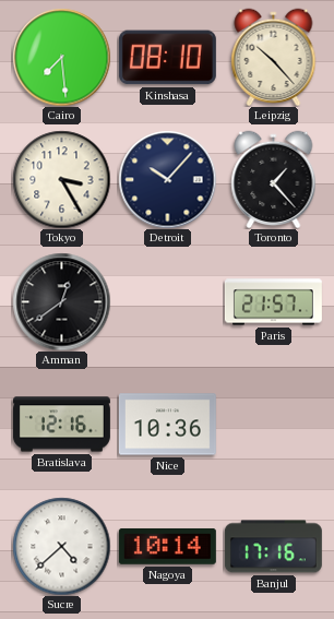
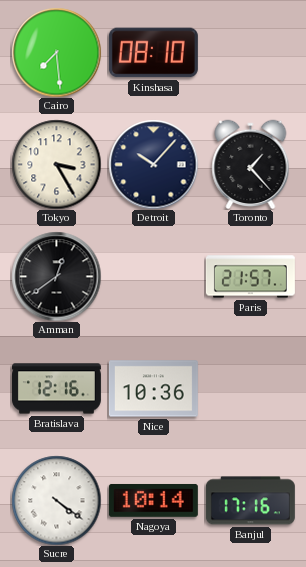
Leipzig: 10:23 -> none
Sucre: 4:38 -> 4:21
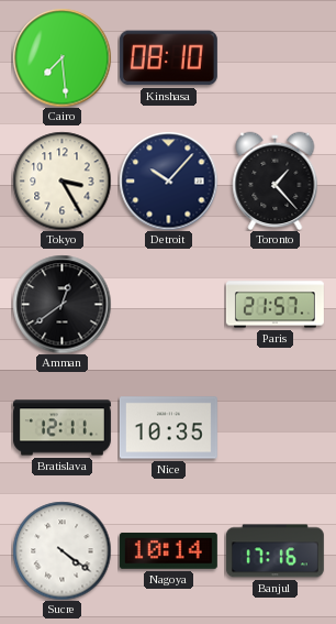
Bratislava: 12:16 -> 12:11
Nice: 10:36 -> 10:35
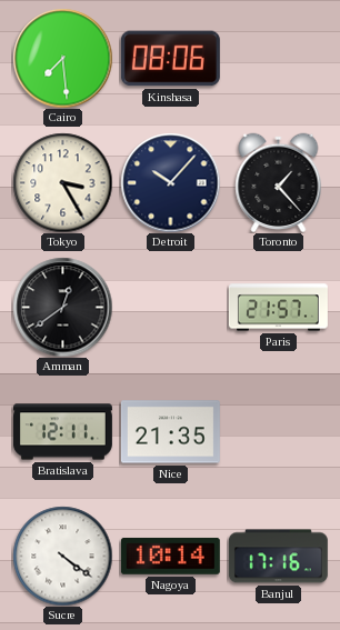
Kinshasa: 08:10 -> 08:06
Nice: 10:35 -> 21:35
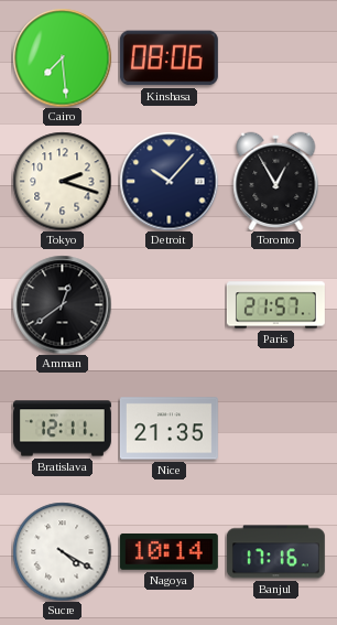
Tokyo: 3:25 -> 2:18
Toronto: 1:23 -> 12:55
Sucre: 4:21 -> 4:20
